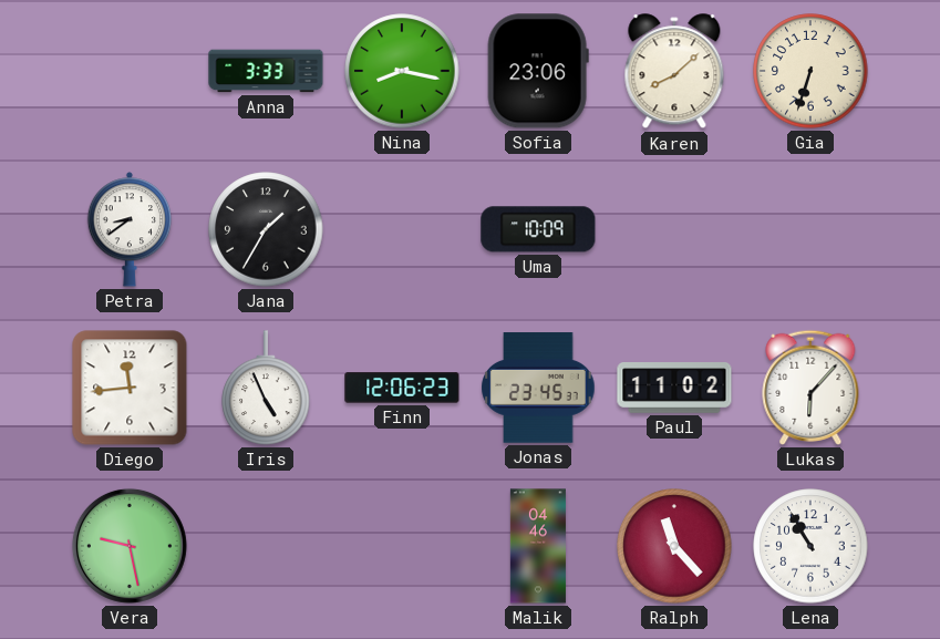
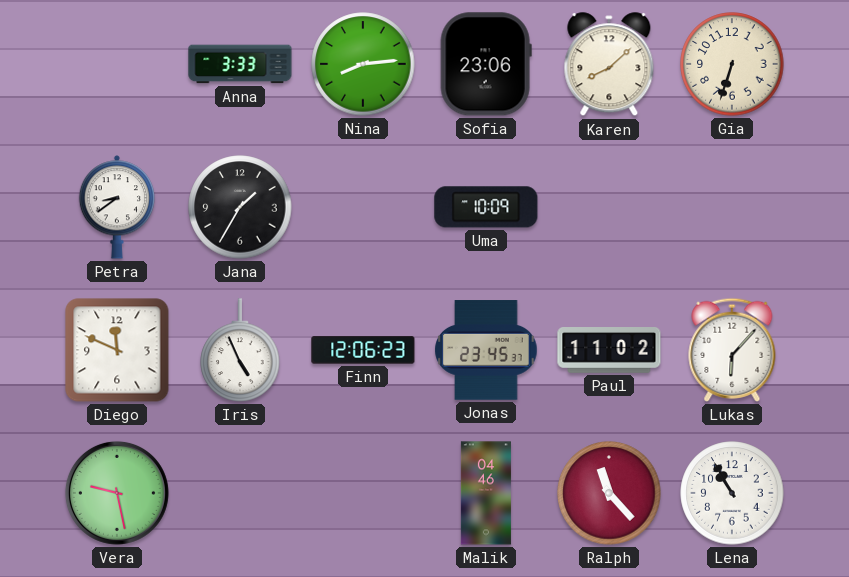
Nina: 8:17 -> 8:14
Diego: 11:44 -> 11:49
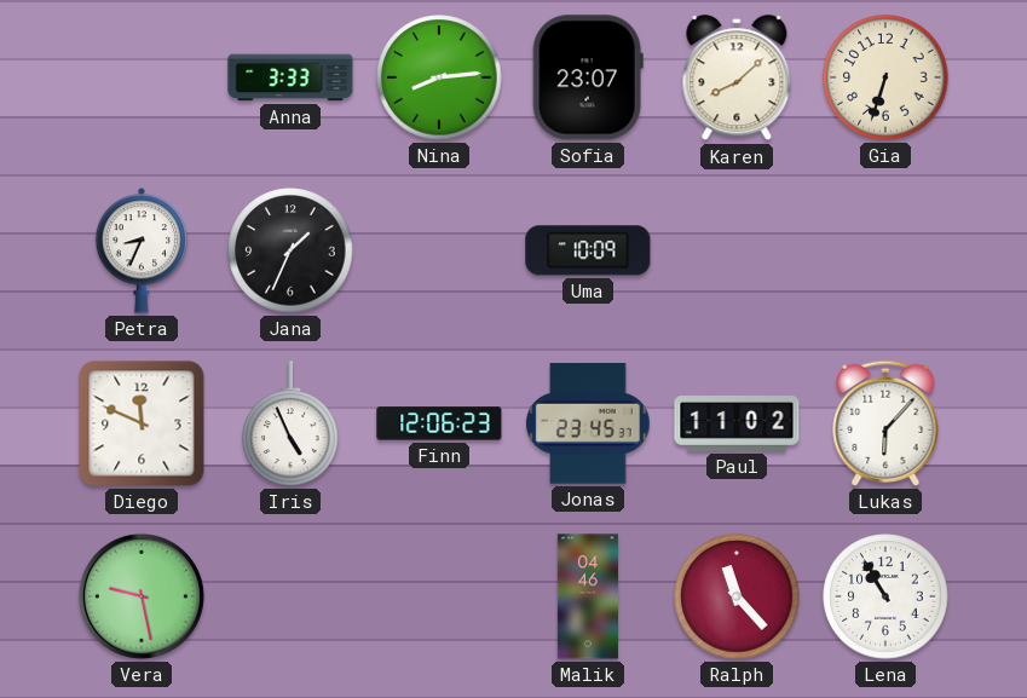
Sofia: 23:06 -> 23:07
Petra: 8:39 -> 8:34
Jana: 1:35 -> 1:34
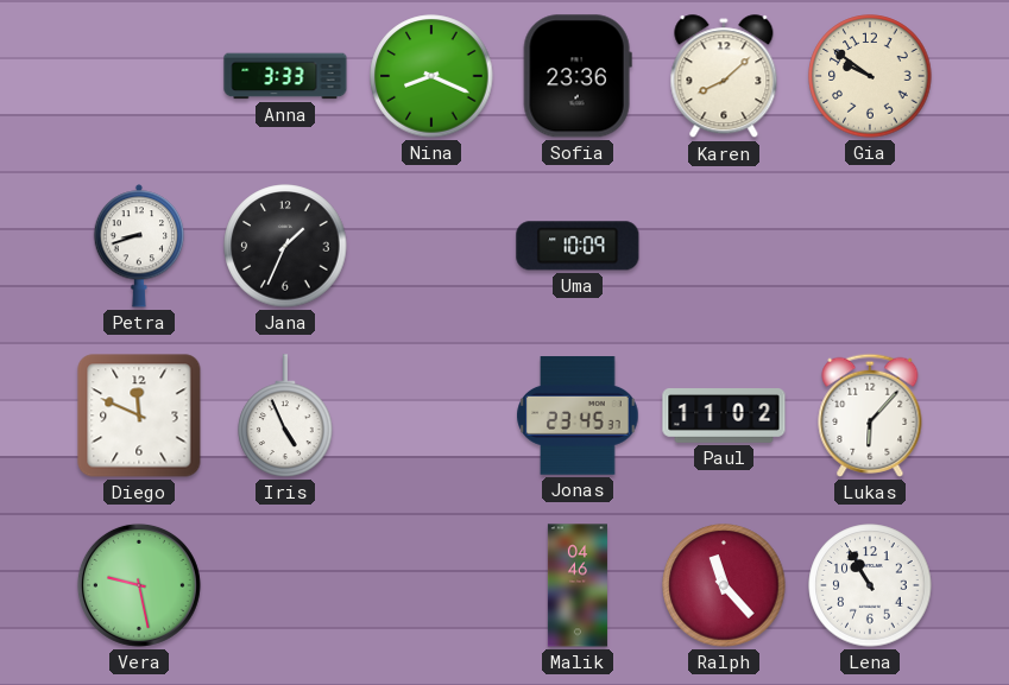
Nina: 8:14 -> 8:19
Sofia: 23:07 -> 23:36
Gia: 6:33 -> 9:51
Petra: 8:34 -> 8:42
Finn: 12:06 -> none
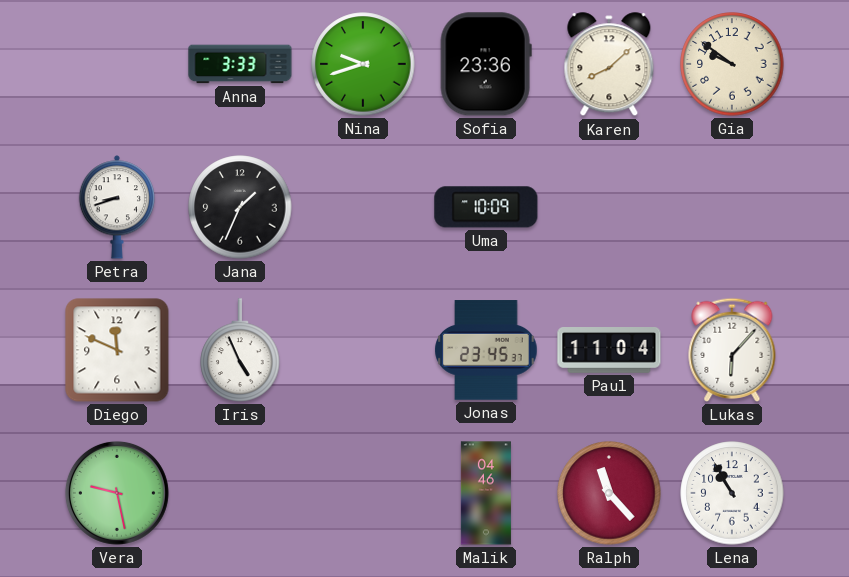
Nina: 8:19 -> 9:42
Paul: 11:02 -> 11:04
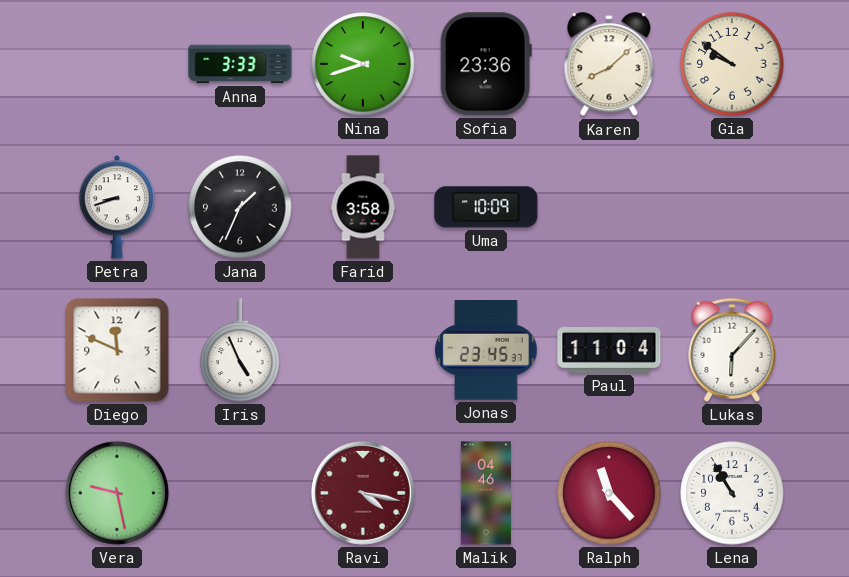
Farid: none -> 3:58
Ravi: none -> 4:17
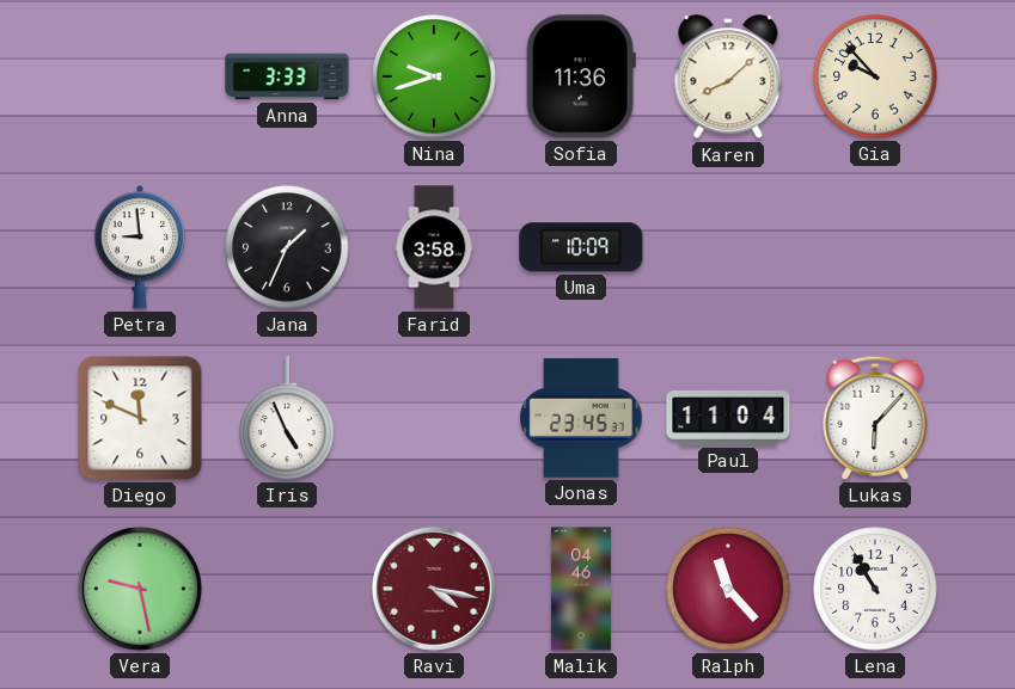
Sofia: 23:36 -> 11:36
Gia: 9:51 -> 9:53
Petra: 8:42 -> 8:59
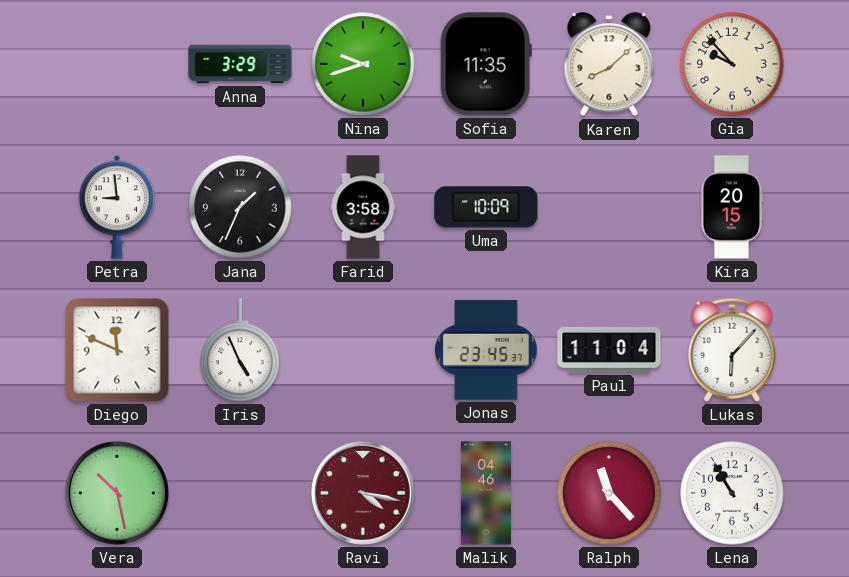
Anna: 3:33 -> 3:29
Sofia: 11:36 -> 11:35
Kira: none -> 20:15
Vera: 9:28 -> 10:28
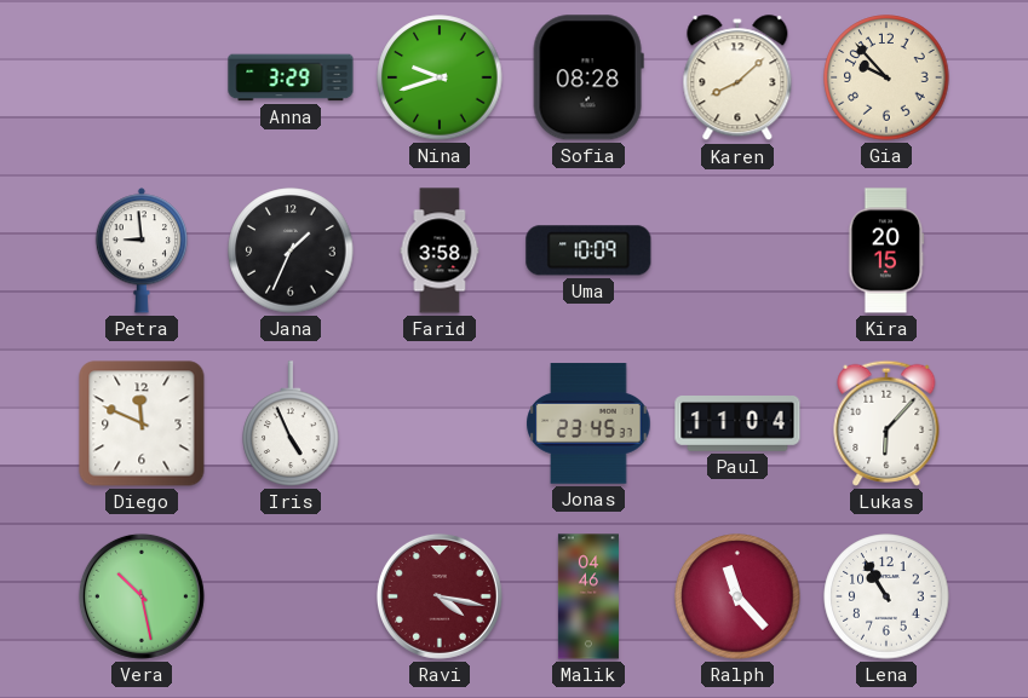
Sofia: 11:35 -> 08:28
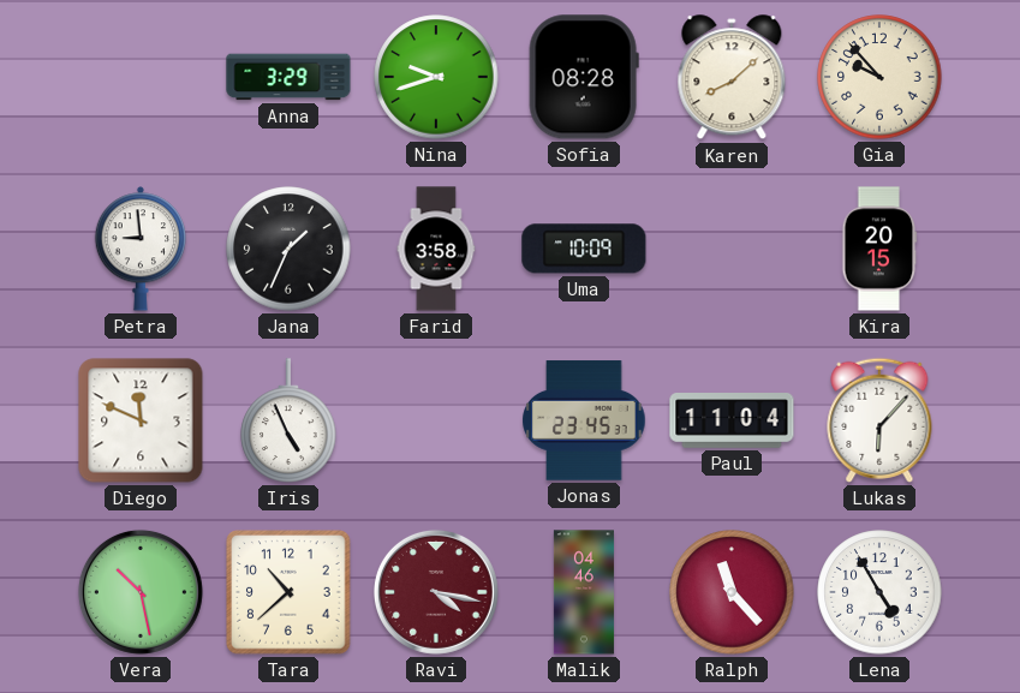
Tara: none -> 10:38
Lena: 10:55 -> 4:55
